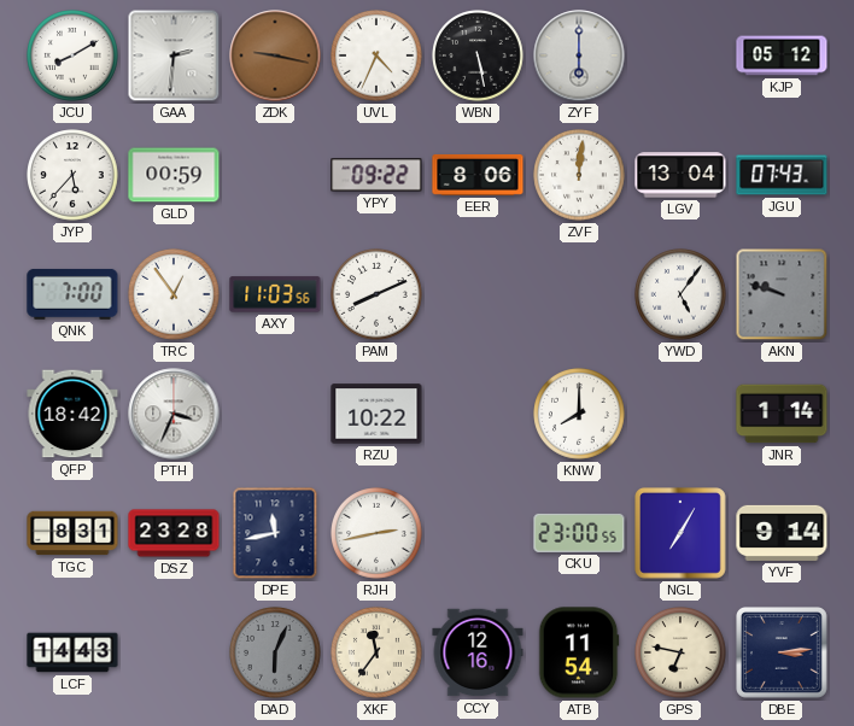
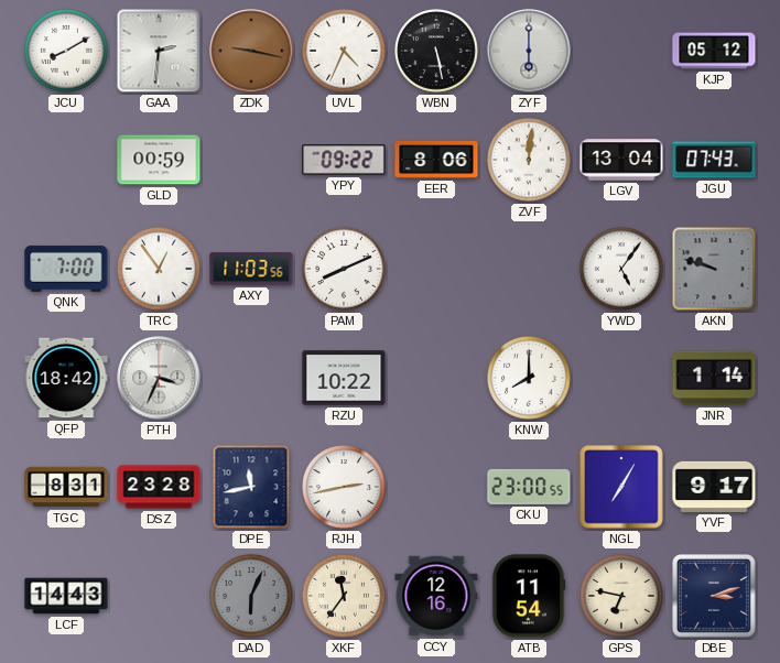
JYP: 5:37 -> none
YVF: 9:14 -> 9:17
DBE: 3:14 -> 3:12
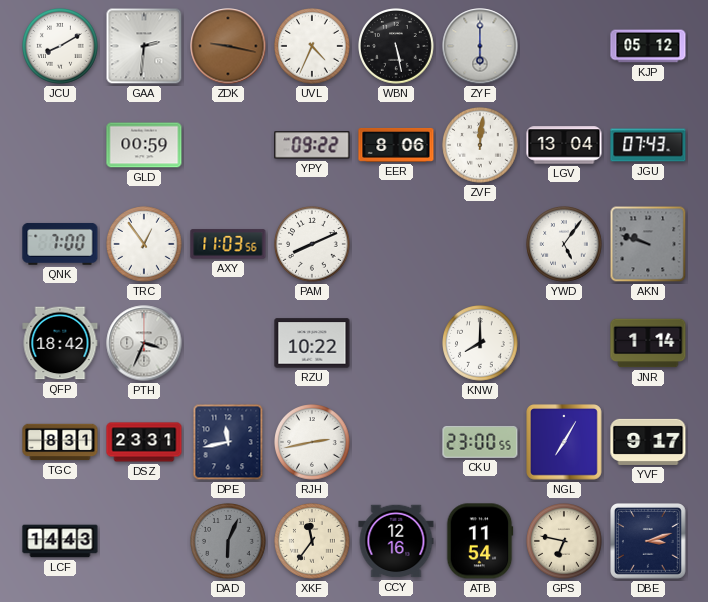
DSZ: 23:28 -> 23:31
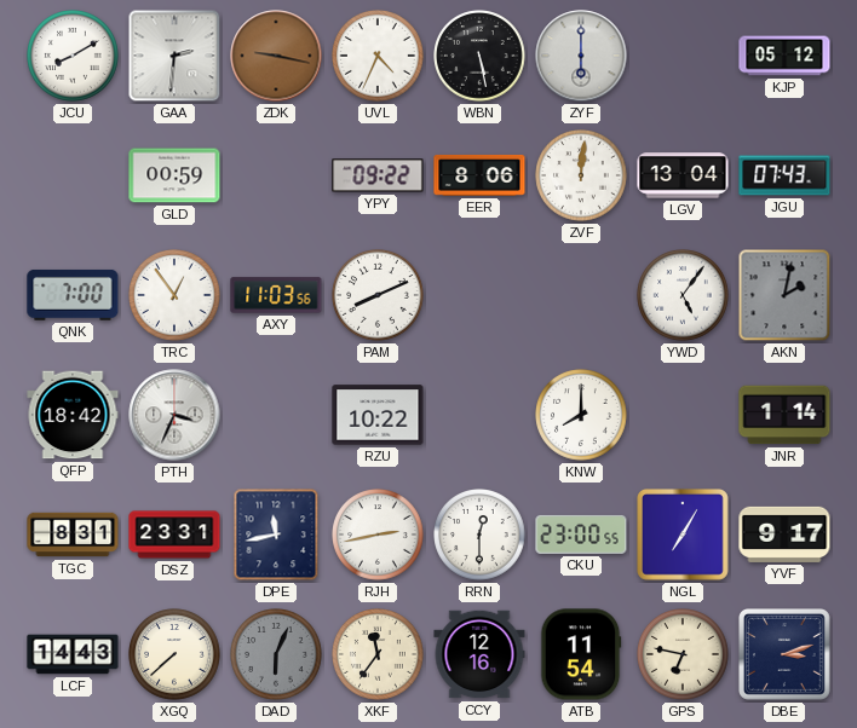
AKN: 9:48 -> 2:02
RRN: none -> 12:30
XGQ: none -> 7:38
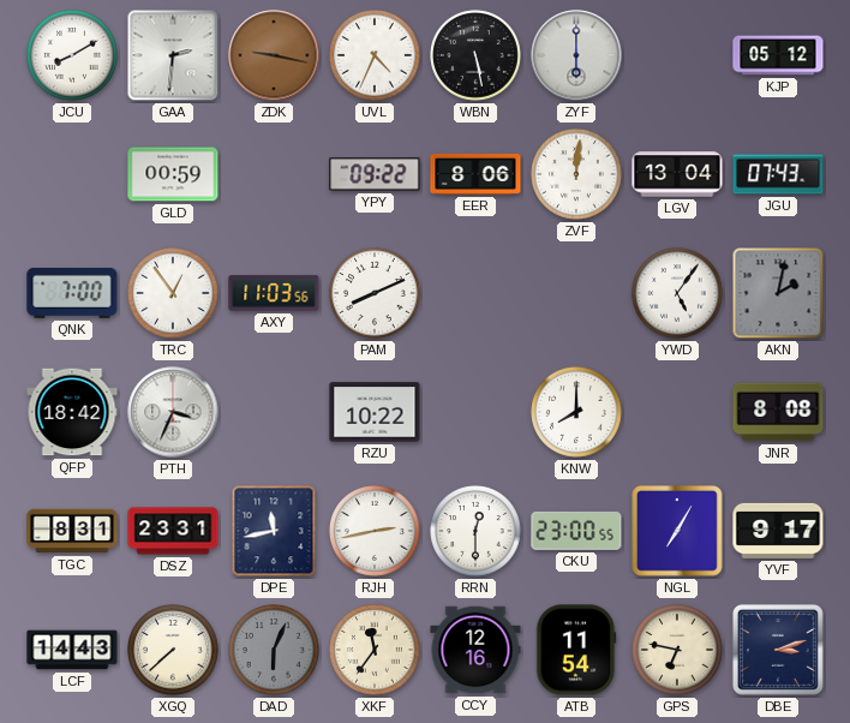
JNR: 1:14 -> 8:08
